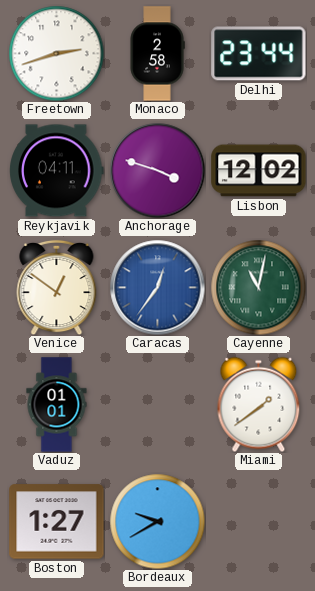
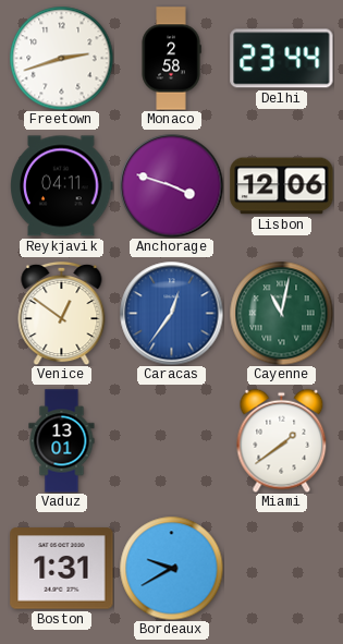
Lisbon: 12:02 -> 12:06
Vaduz: 01:01 -> 13:01
Boston: 1:27 -> 1:31
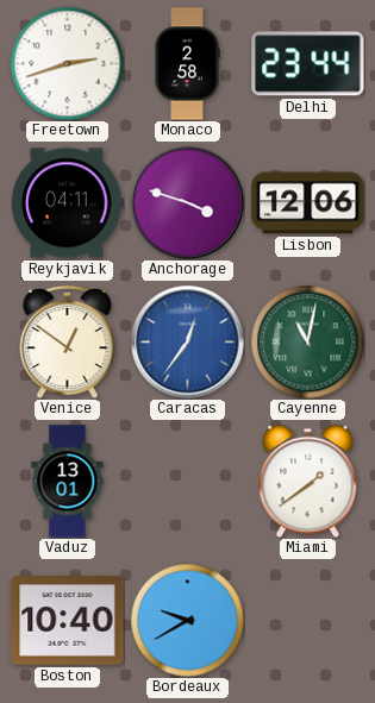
Boston: 1:31 -> 10:40
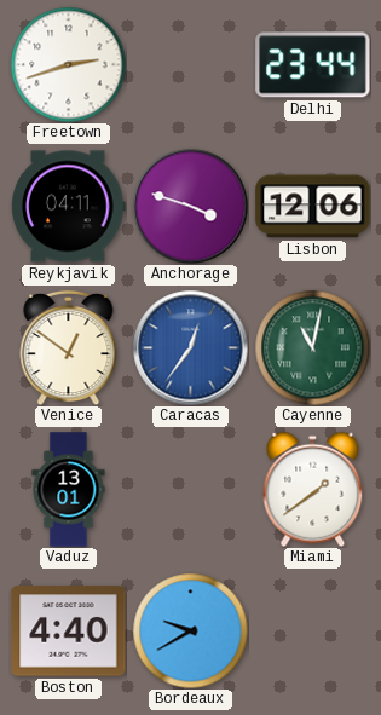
Monaco: 2:58 -> none
Boston: 10:40 -> 4:40
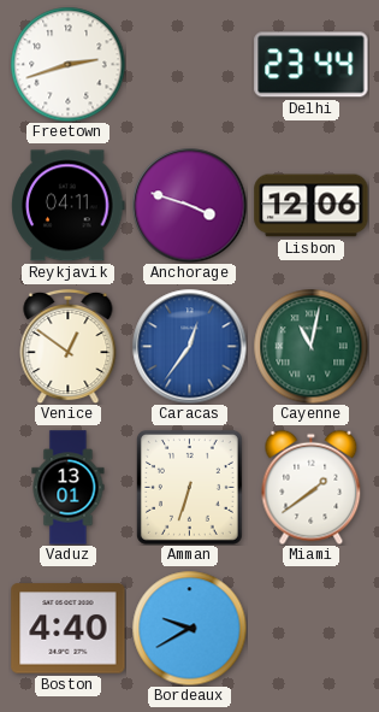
Amman: none -> 6:33
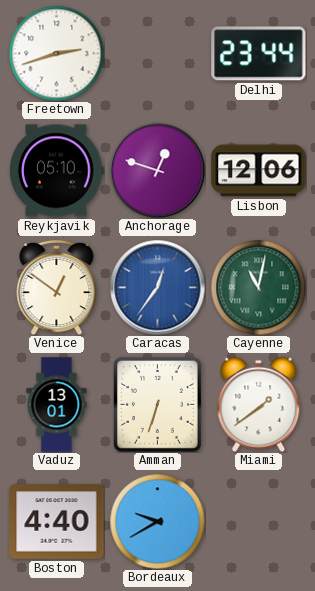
Reykjavik: 04:11 -> 05:10
Anchorage: 3:48 -> 12:48
